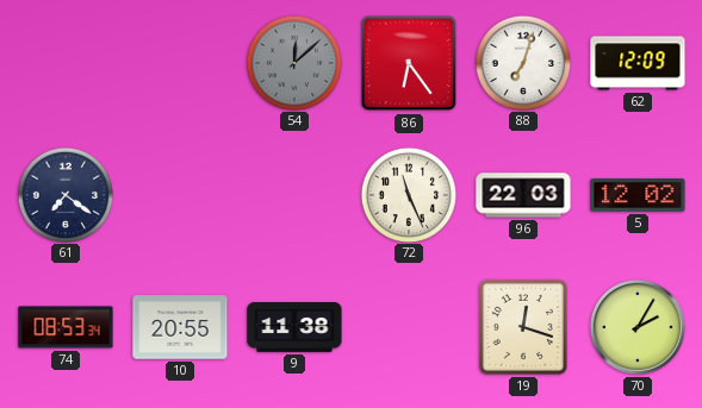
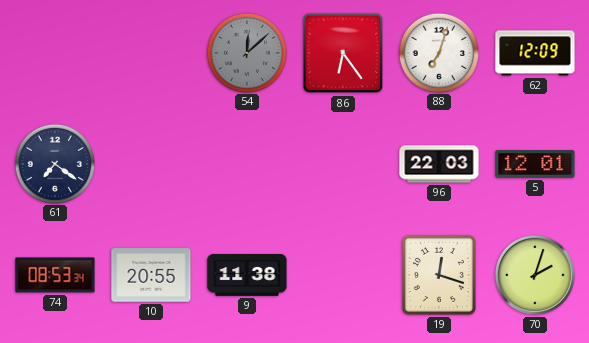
72: 11:26 -> none
5: 12:02 -> 12:01
70: 2:05 -> 2:03
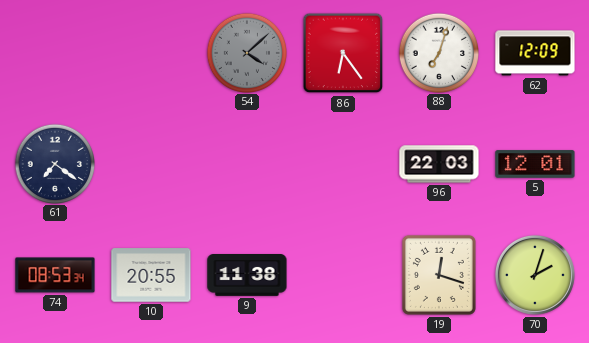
54: 12:08 -> 4:08
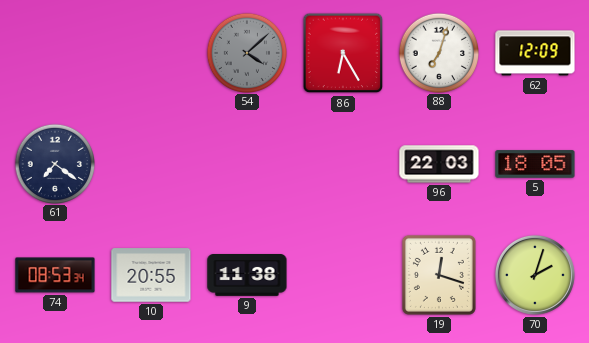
86: 6:24 -> 6:25
5: 12:01 -> 18:05
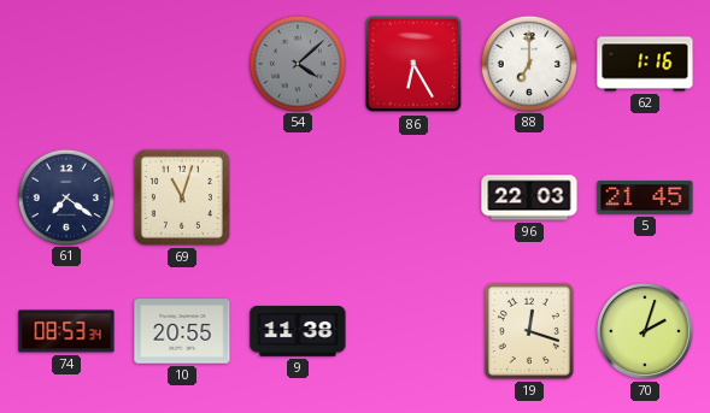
88: 7:03 -> 7:00
62: 12:09 -> 1:16
69: none -> 11:03
5: 18:05 -> 21:45
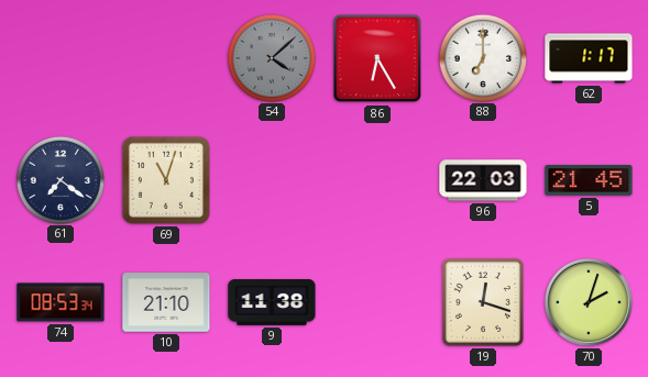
62: 1:16 -> 1:17
10: 20:55 -> 21:10
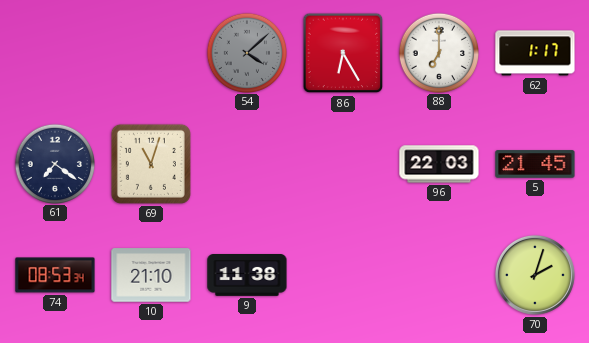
19: 12:18 -> none
